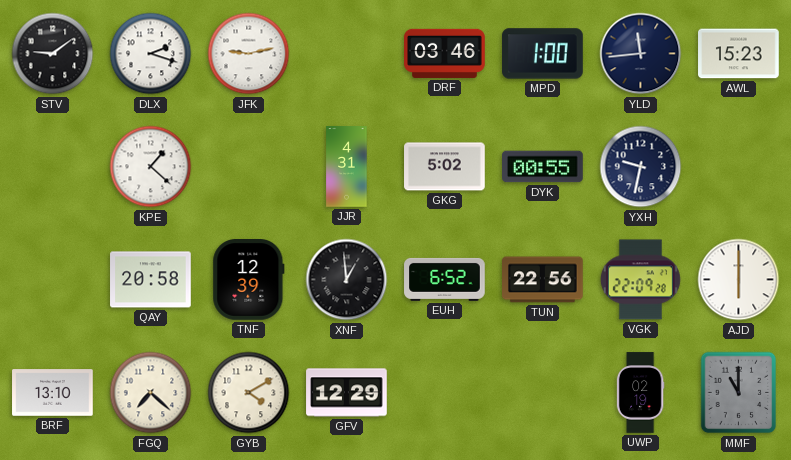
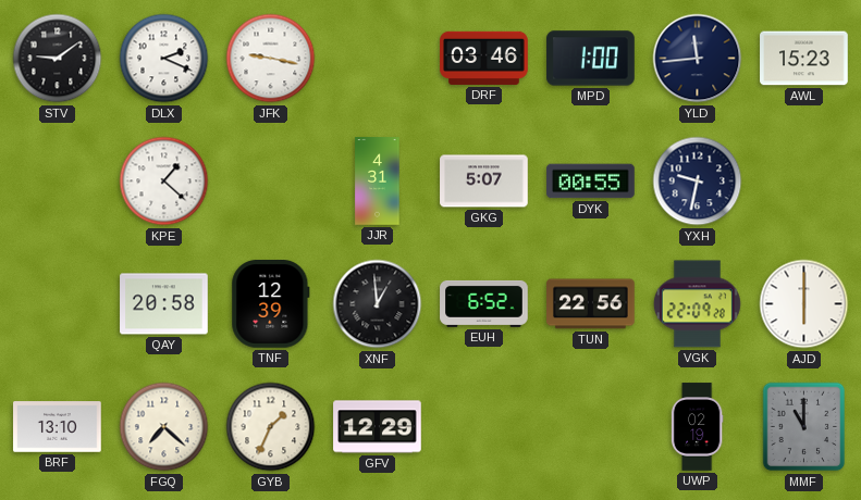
DLX: 2:18 -> 2:19
JFK: 9:13 -> 9:17
GKG: 5:02 -> 5:07
GYB: 4:10 -> 1:34
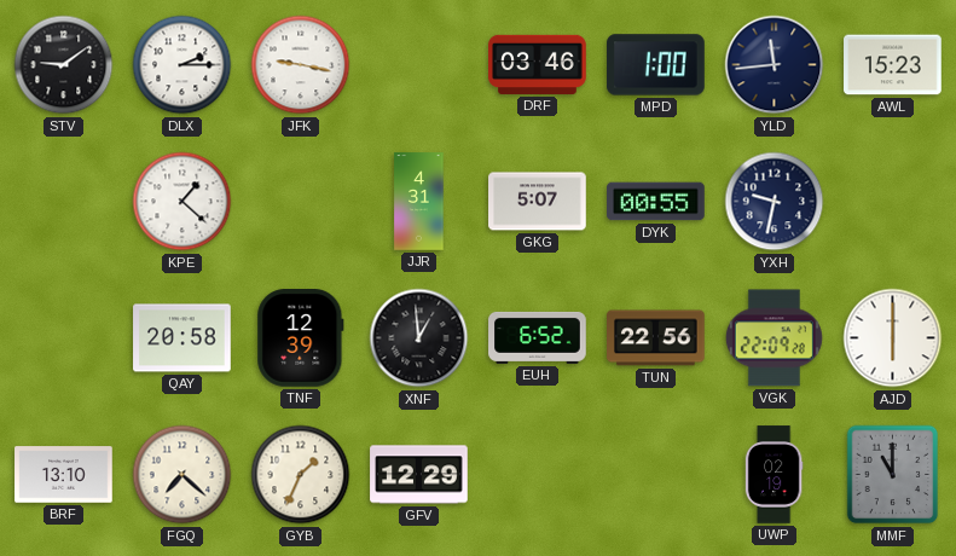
DLX: 2:19 -> 2:15
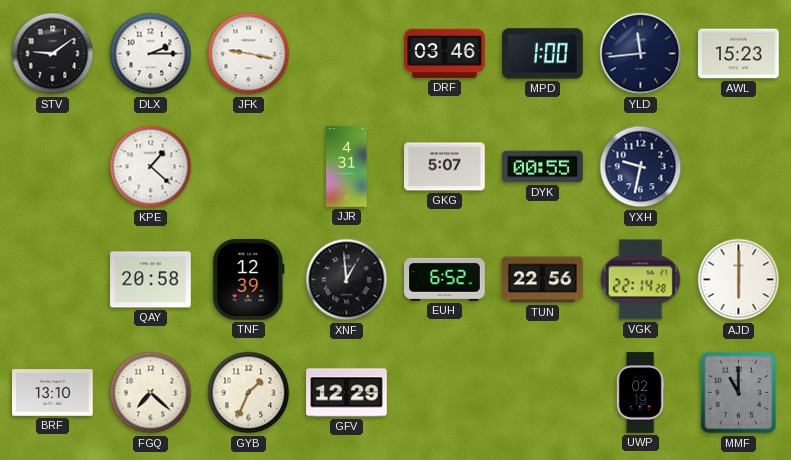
VGK: 22:09 -> 22:14
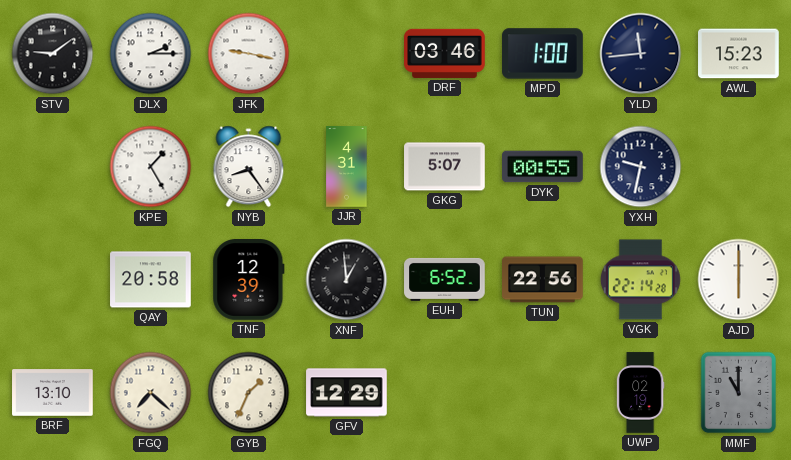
KPE: 1:22 -> 1:25
NYB: none -> 8:24
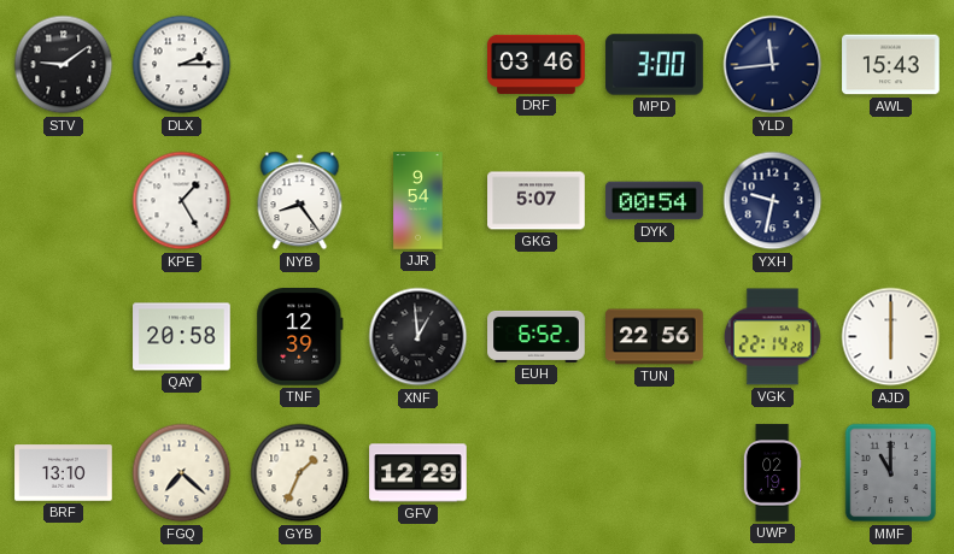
JFK: 9:17 -> none
MPD: 1:00 -> 3:00
AWL: 15:23 -> 15:43
JJR: 4:31 -> 9:54
DYK: 00:55 -> 00:54
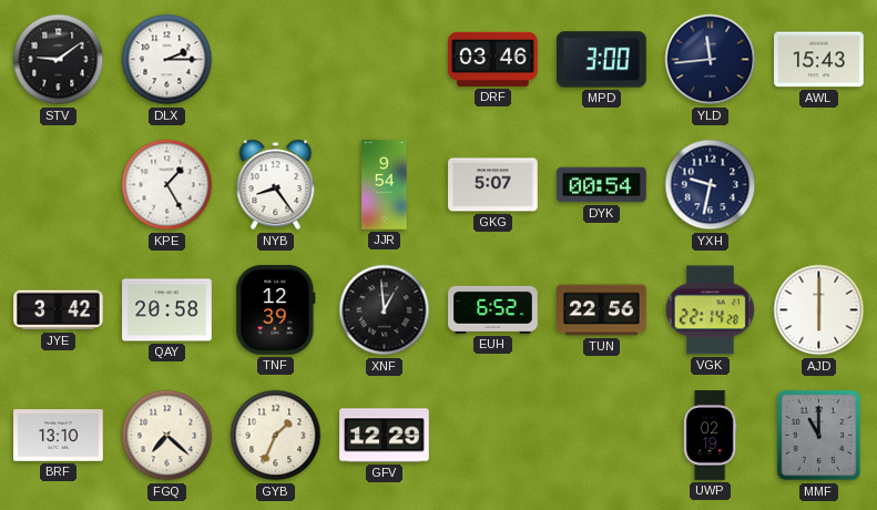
JYE: none -> 3:42
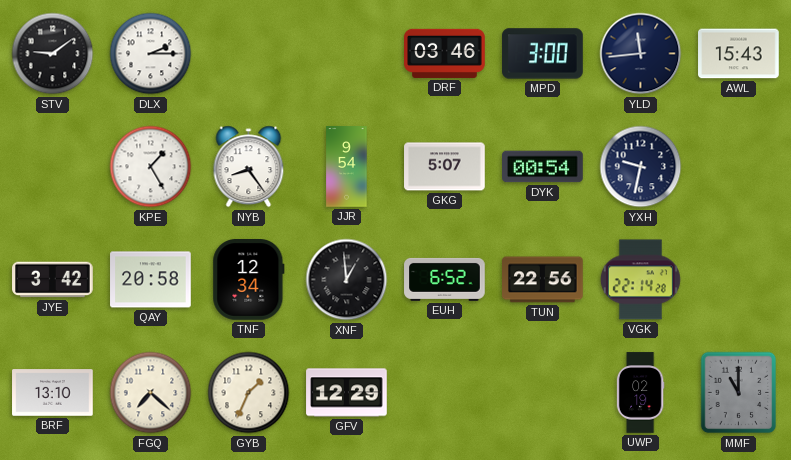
TNF: 12:39 -> 12:34
AJD: 6:00 -> none
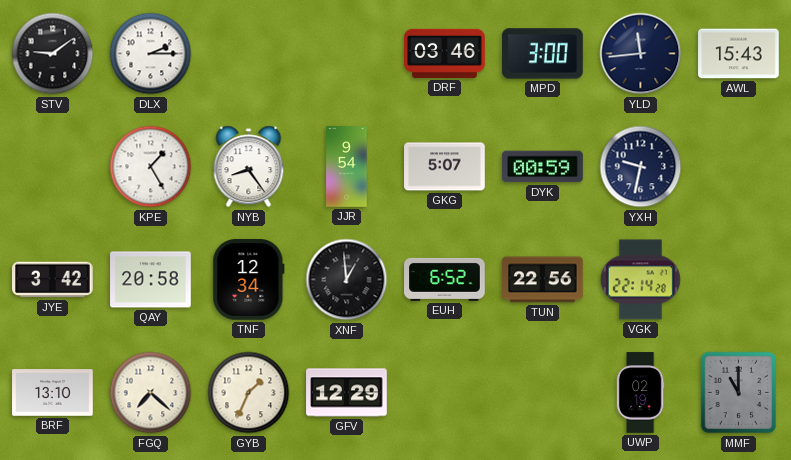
DYK: 00:54 -> 00:59
